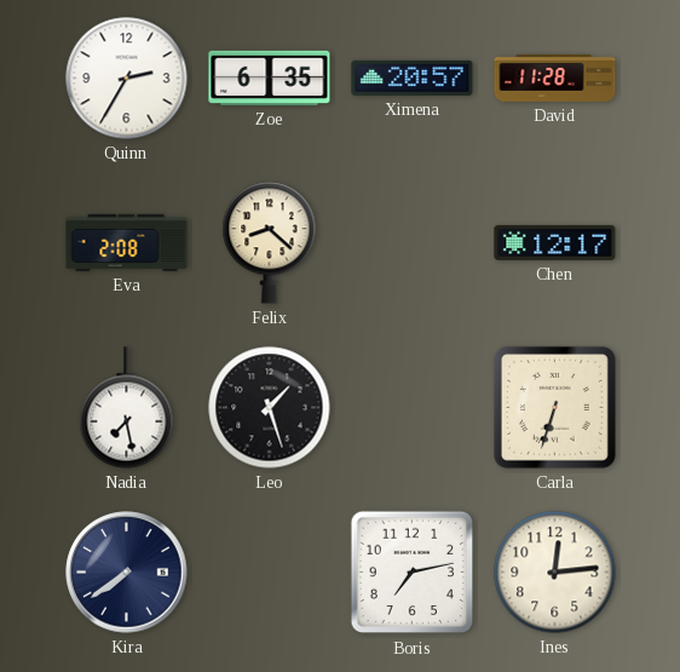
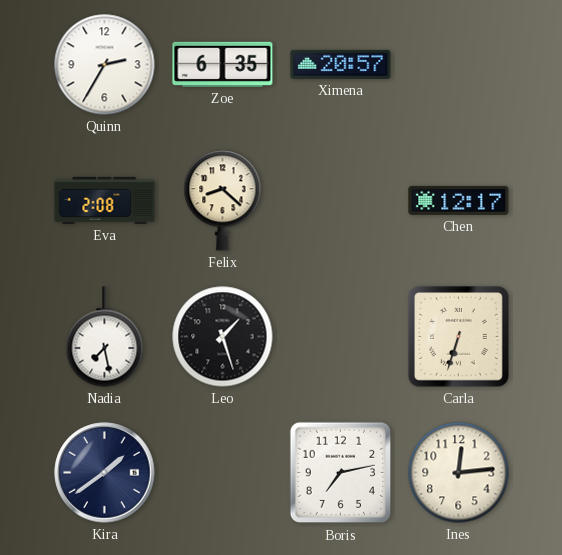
David: 11:28 -> none
Kira: 7:39 -> 1:39
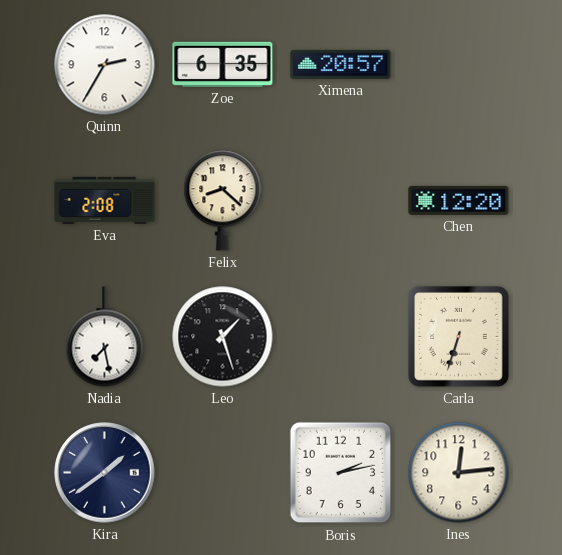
Chen: 12:17 -> 12:20
Boris: 7:13 -> 2:13
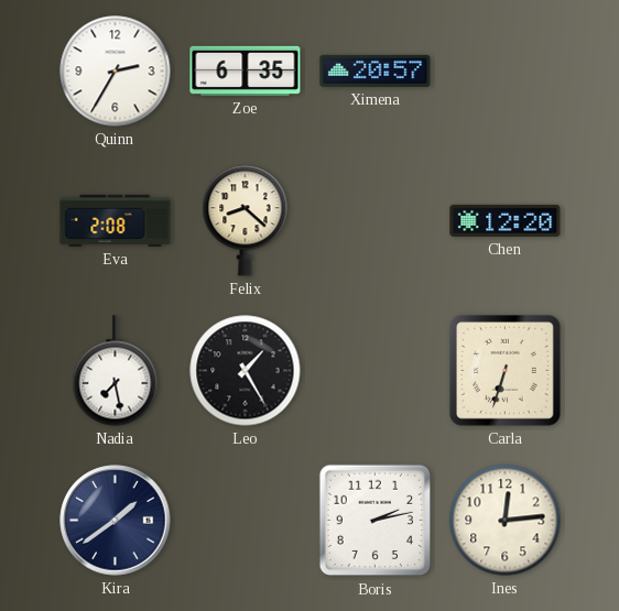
Leo: 1:27 -> 1:25
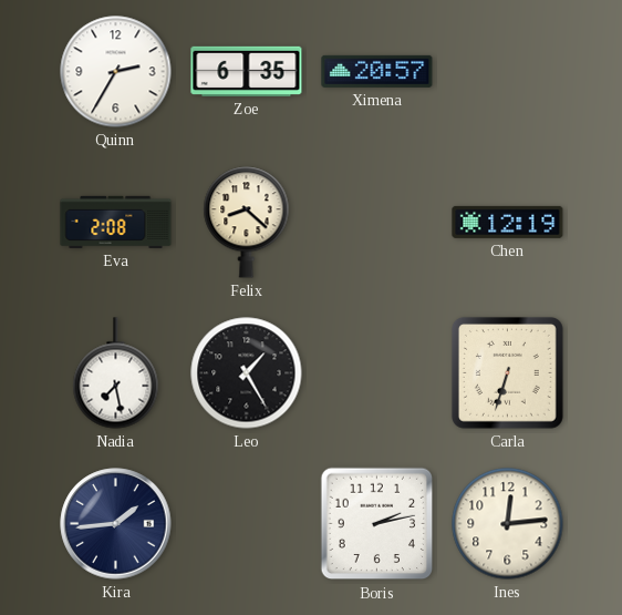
Chen: 12:20 -> 12:19
Kira: 1:39 -> 1:44
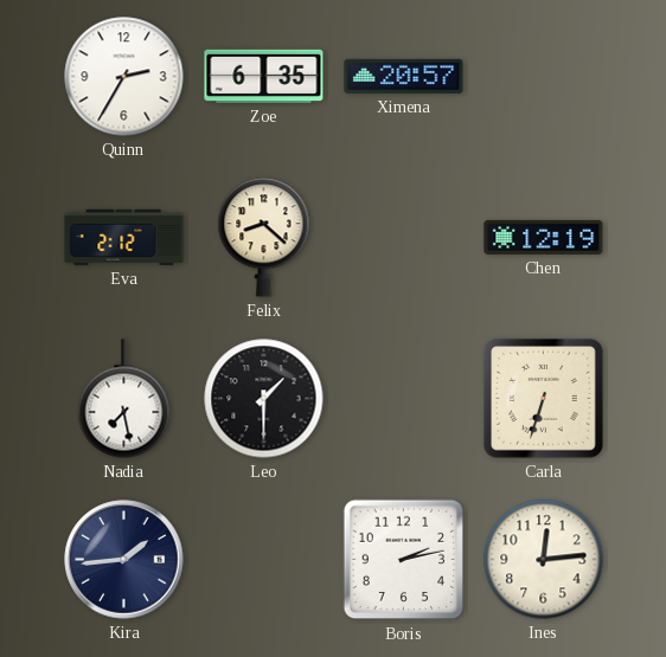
Eva: 2:08 -> 2:12
Leo: 1:25 -> 1:30
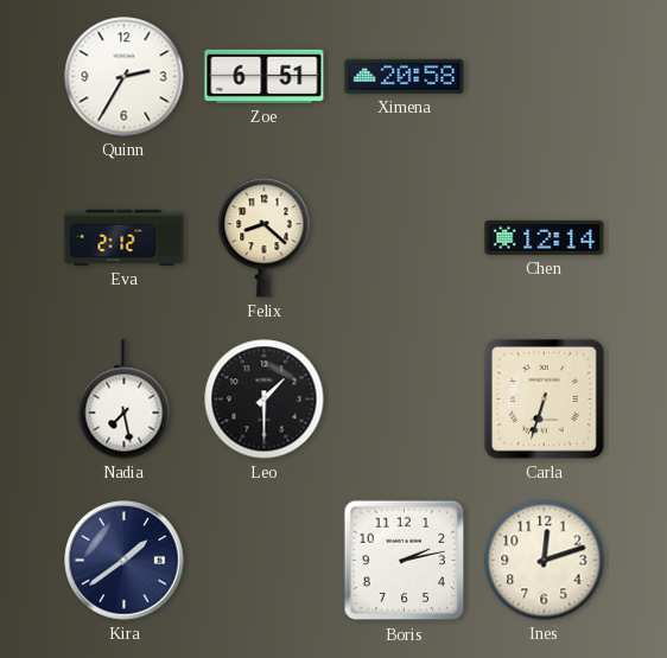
Zoe: 6:35 -> 6:51
Ximena: 20:57 -> 20:58
Chen: 12:19 -> 12:14
Kira: 1:44 -> 1:39
Ines: 12:14 -> 12:12
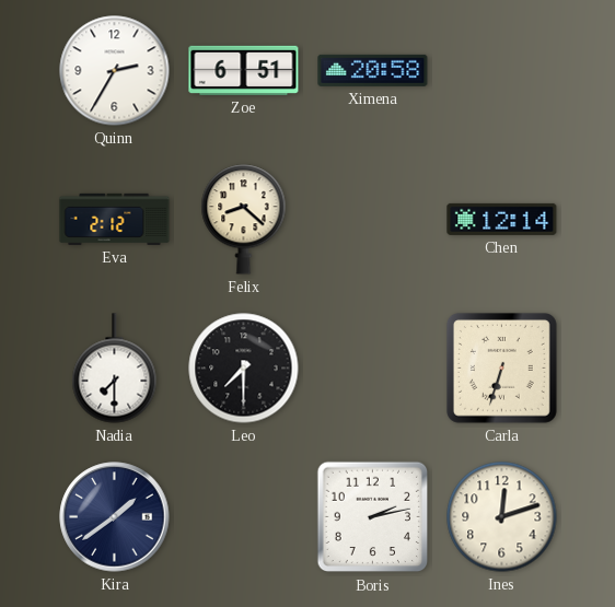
Nadia: 7:28 -> 7:30
Leo: 1:30 -> 7:30
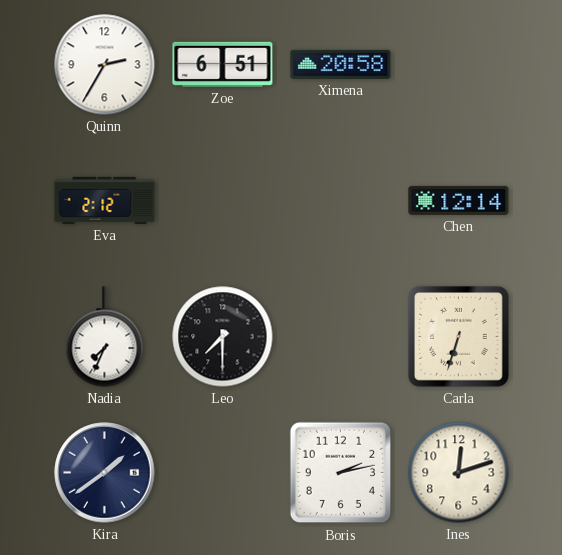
Felix: 8:22 -> none
Nadia: 7:30 -> 7:34
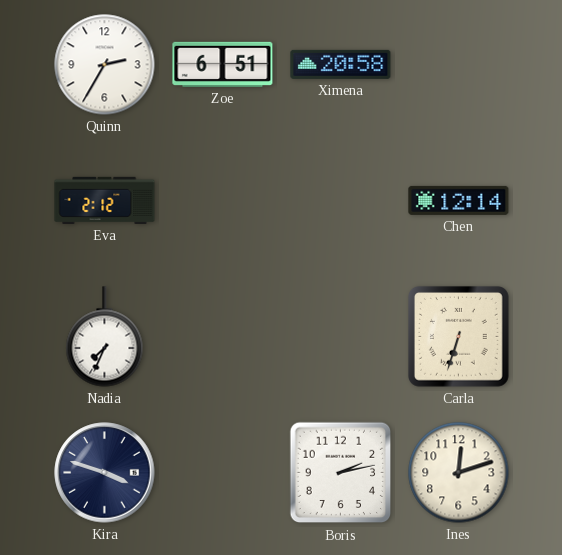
Leo: 7:30 -> none
Kira: 1:39 -> 3:48
